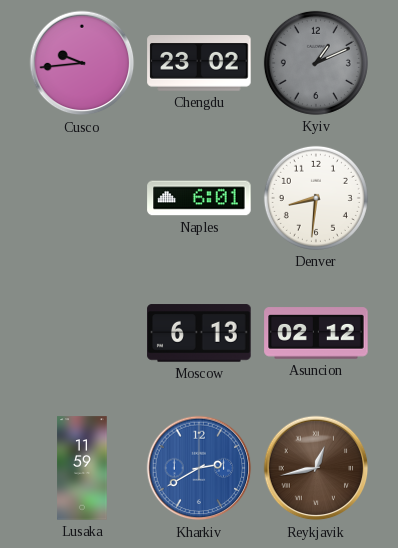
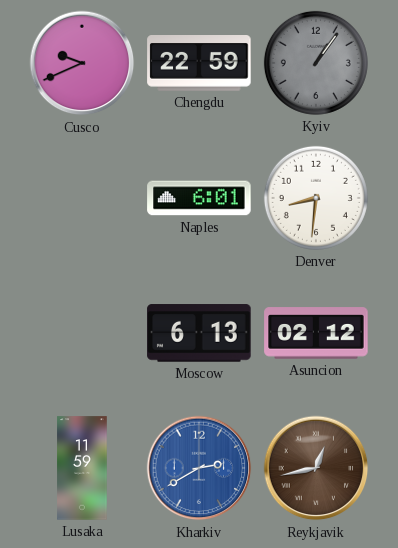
Cusco: 9:44 -> 9:41
Chengdu: 23:02 -> 22:59
Kyiv: 1:11 -> 1:06
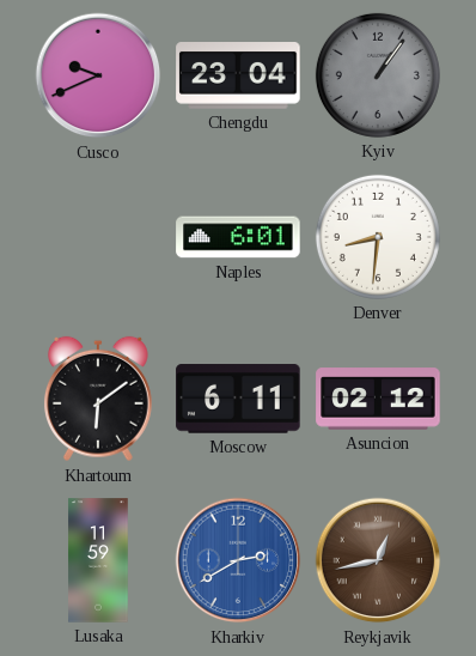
Chengdu: 22:59 -> 23:04
Khartoum: none -> 6:09
Moscow: 6:13 -> 6:11
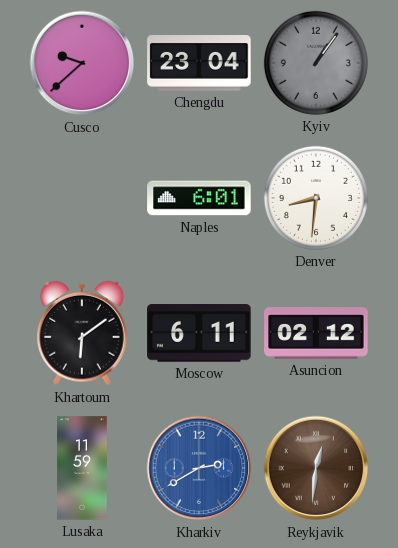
Cusco: 9:41 -> 9:38
Reykjavik: 12:43 -> 12:31
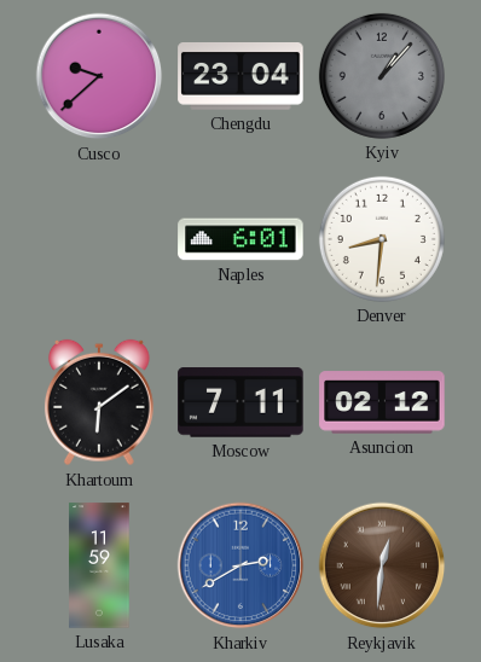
Kyiv: 1:06 -> 1:07
Moscow: 6:11 -> 7:11
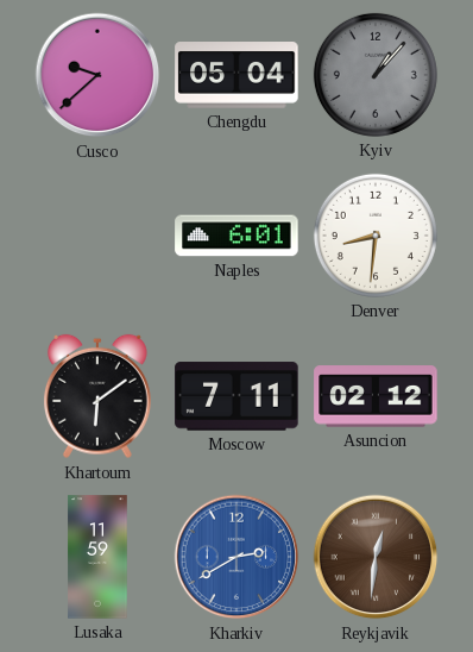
Chengdu: 23:04 -> 05:04
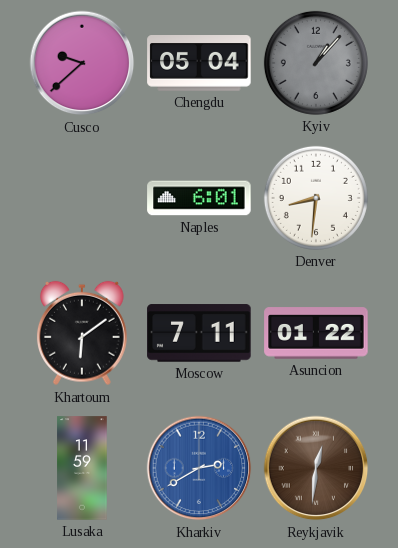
Asuncion: 02:12 -> 01:22
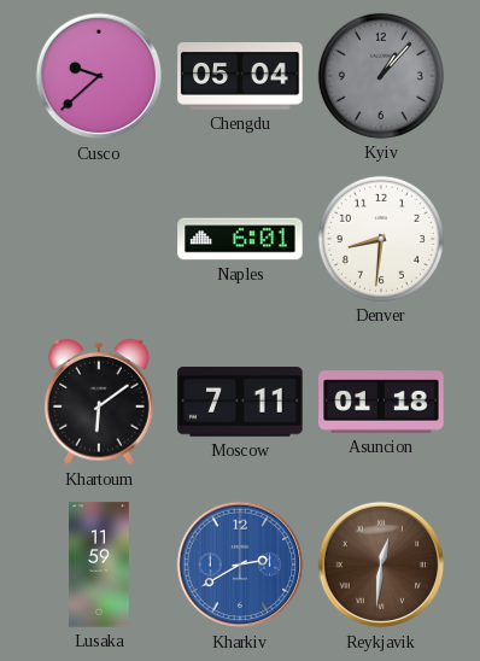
Asuncion: 01:22 -> 01:18
